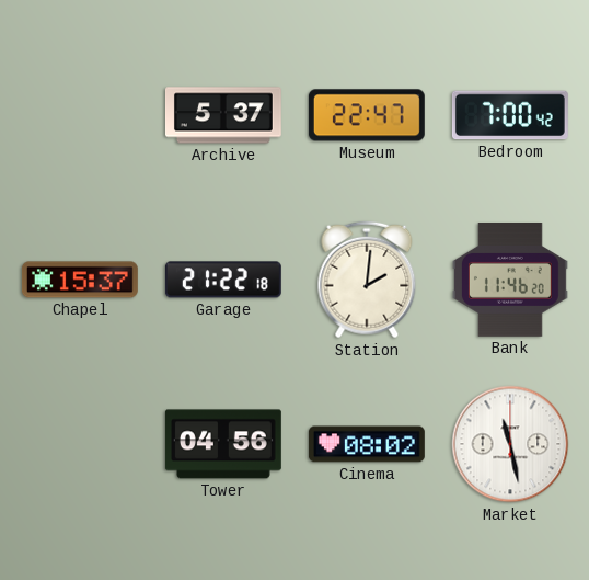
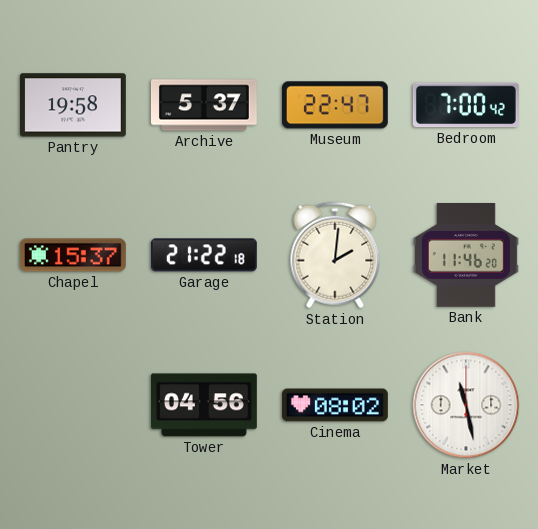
Pantry: none -> 19:58
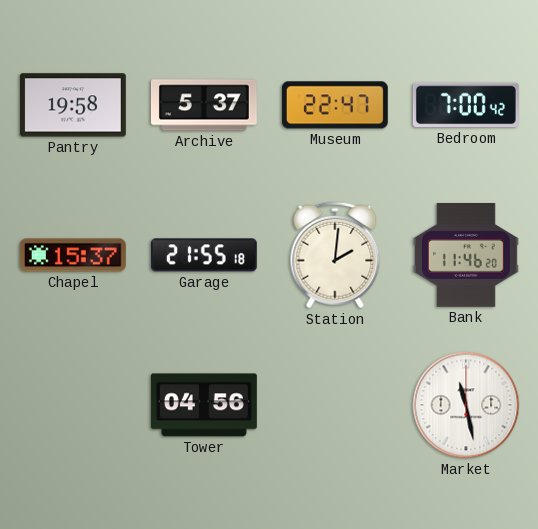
Garage: 21:22 -> 21:55
Cinema: 08:02 -> none
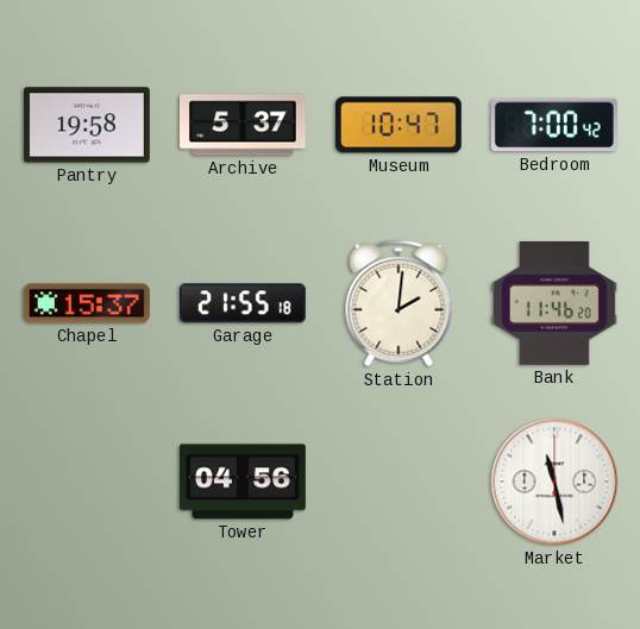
Museum: 22:47 -> 10:47
